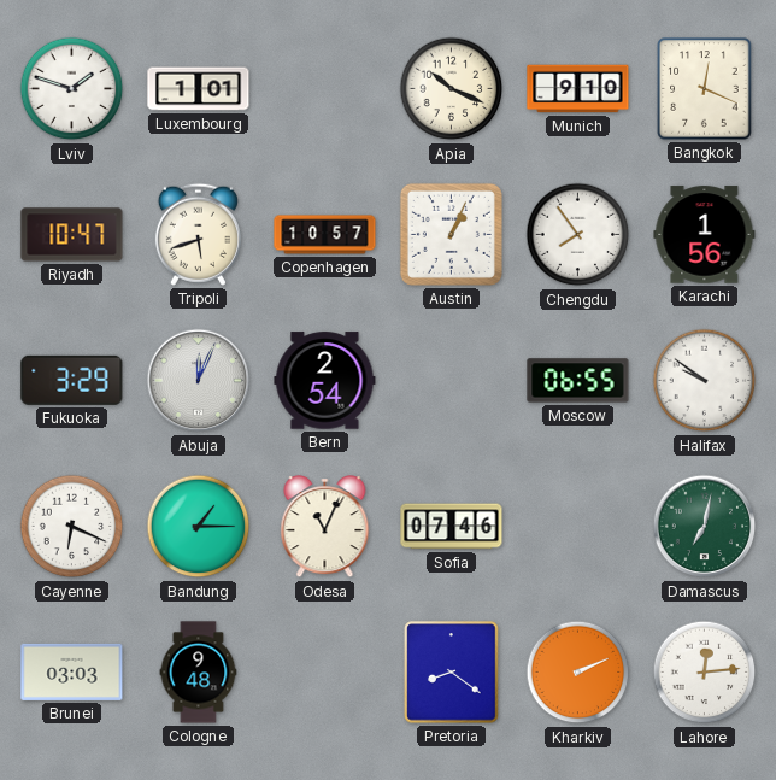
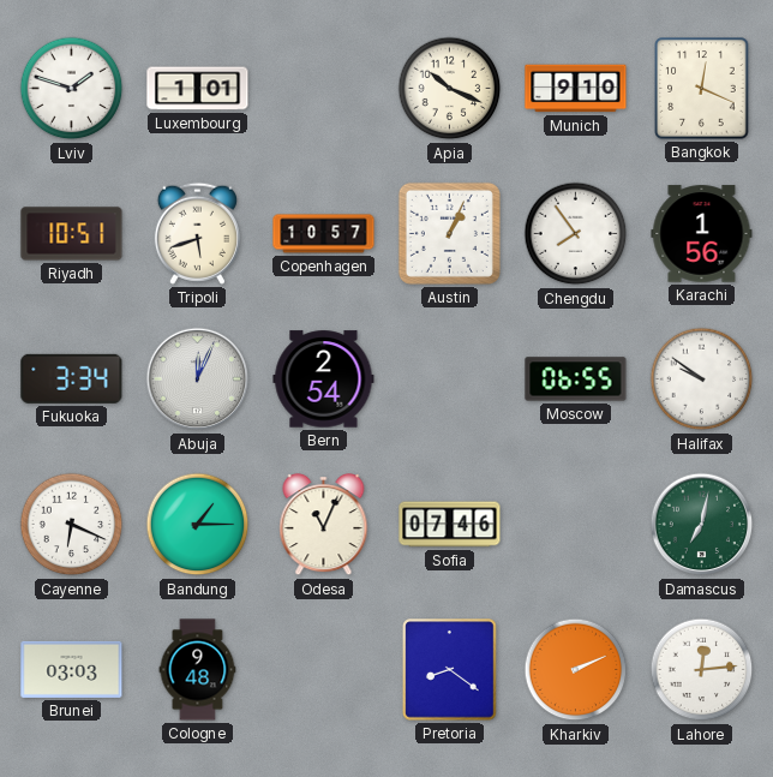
Riyadh: 10:47 -> 10:51
Fukuoka: 3:29 -> 3:34
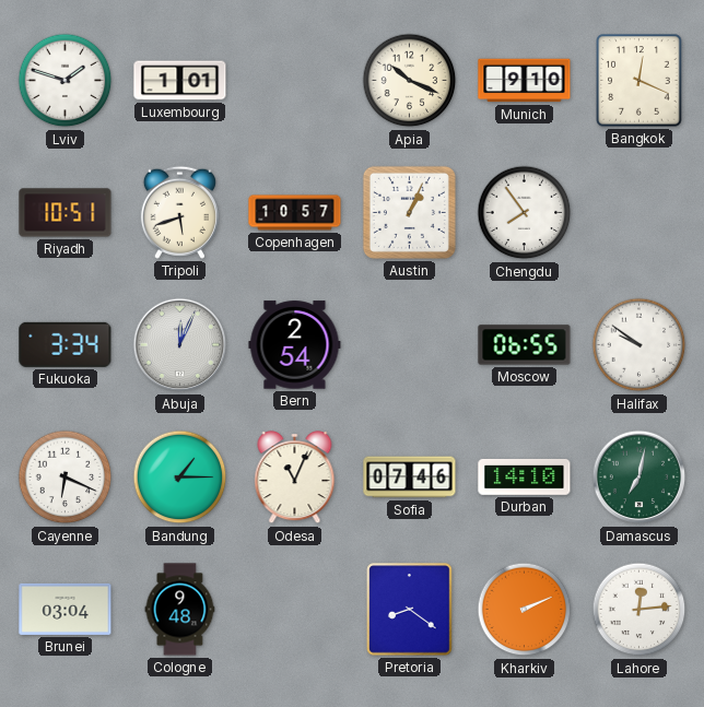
Karachi: 1:56 -> none
Durban: none -> 14:10
Brunei: 03:03 -> 03:04
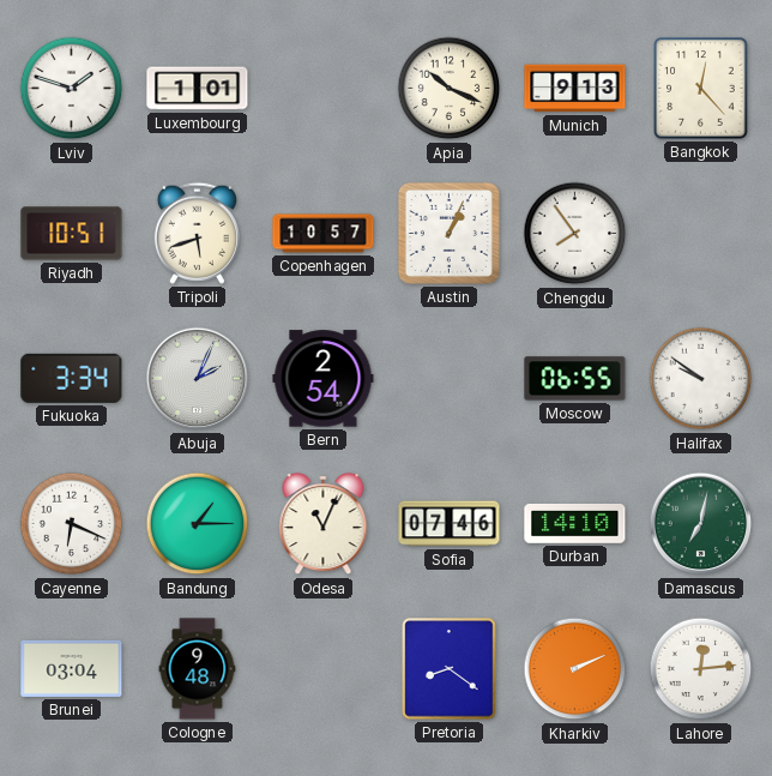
Munich: 9:10 -> 9:13
Bangkok: 12:19 -> 12:23
Abuja: 12:04 -> 2:04
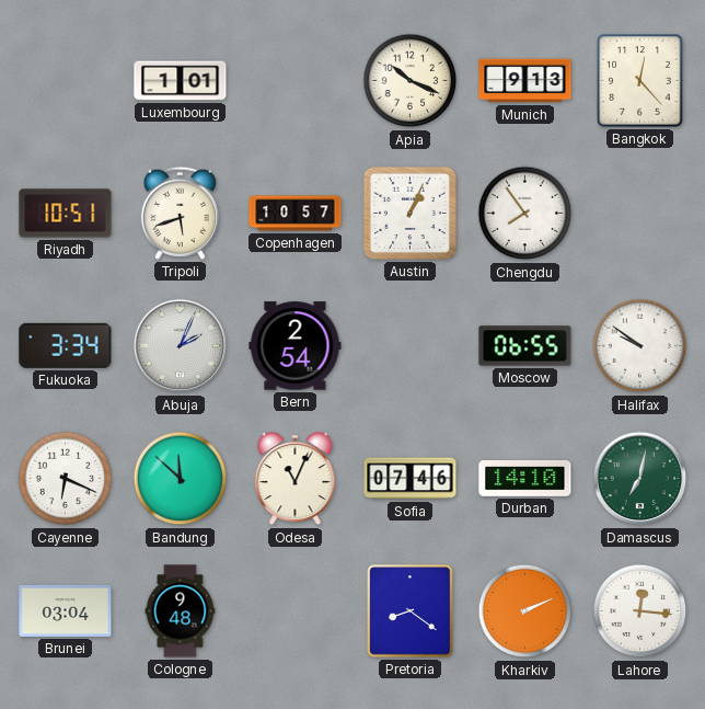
Lviv: 1:48 -> none
Bandung: 1:15 -> 11:52
Lahore: 12:14 -> 12:16
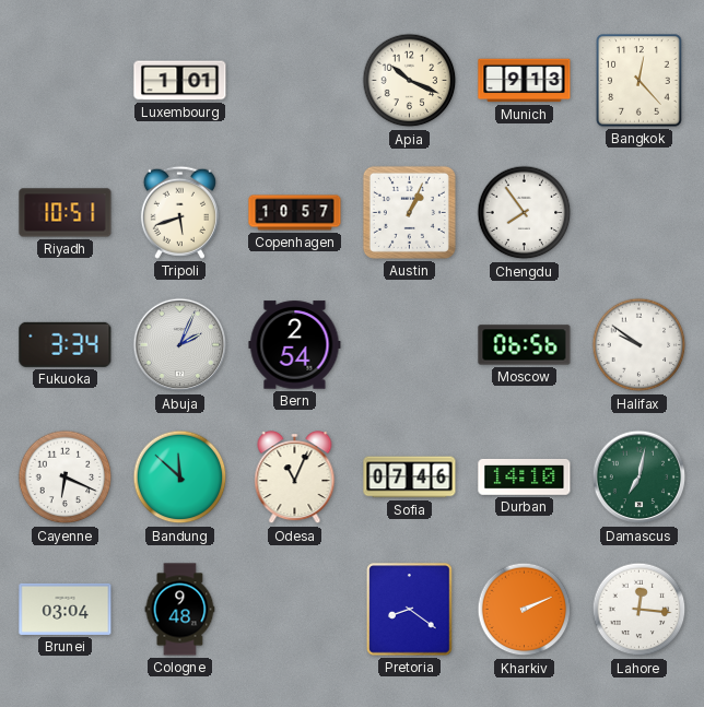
Moscow: 06:55 -> 06:56
